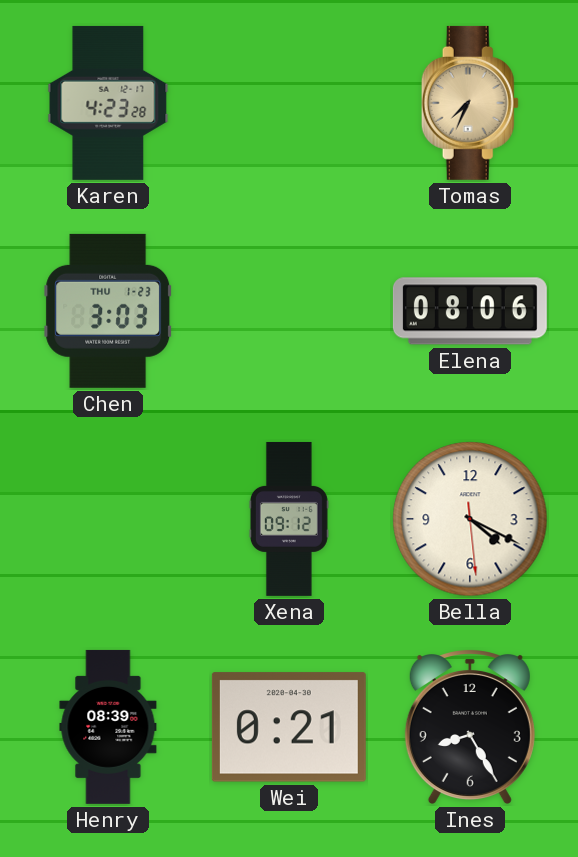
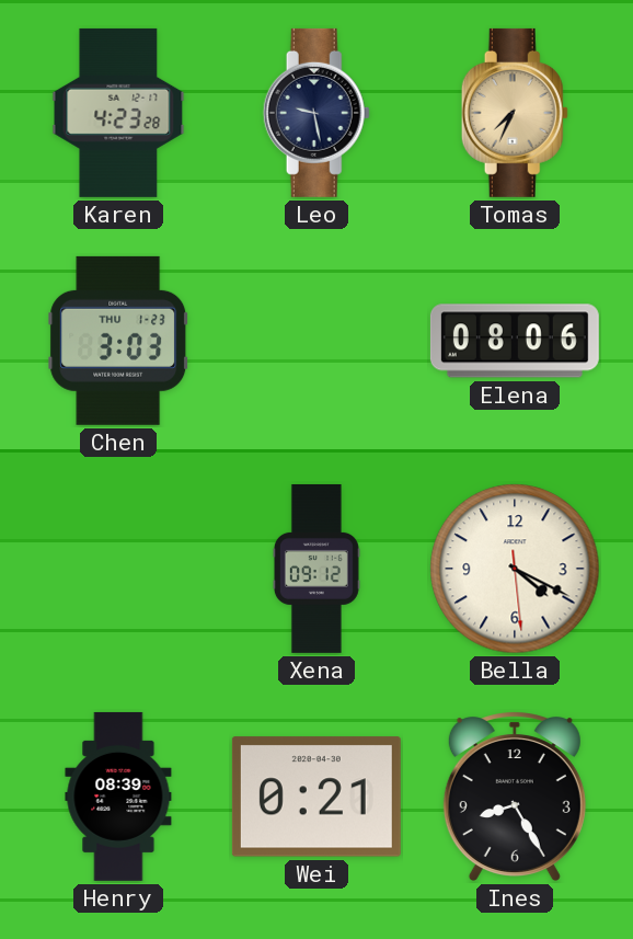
Leo: none -> 9:28
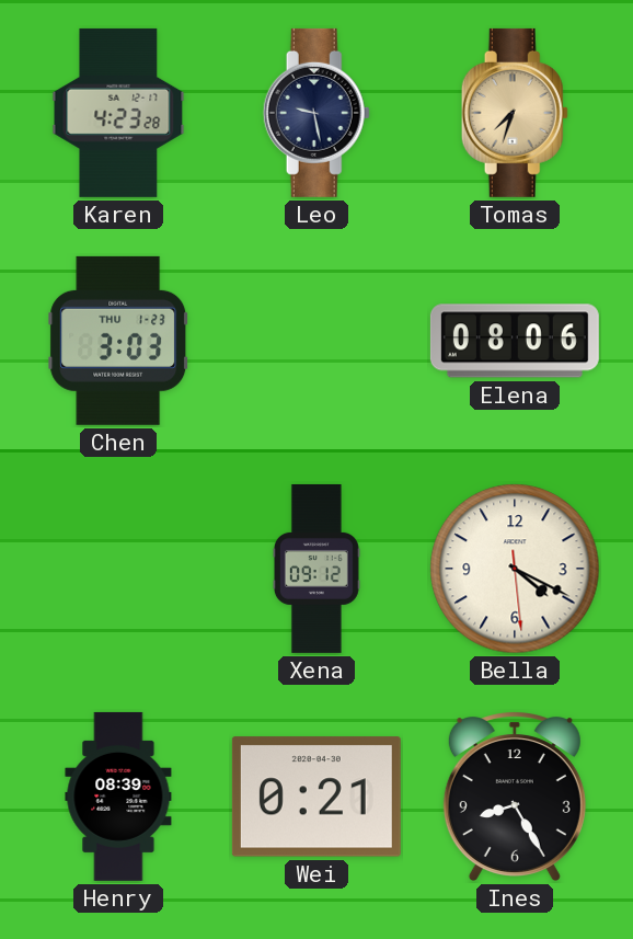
Tomas: 7:34 -> 7:33
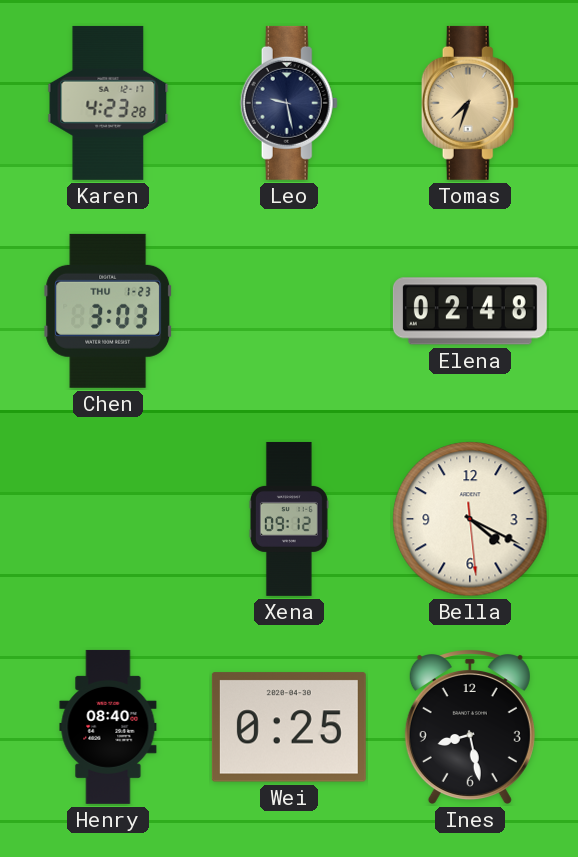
Elena: 08:06 -> 02:48
Henry: 08:39 -> 08:40
Wei: 0:21 -> 0:25
Ines: 8:25 -> 8:28
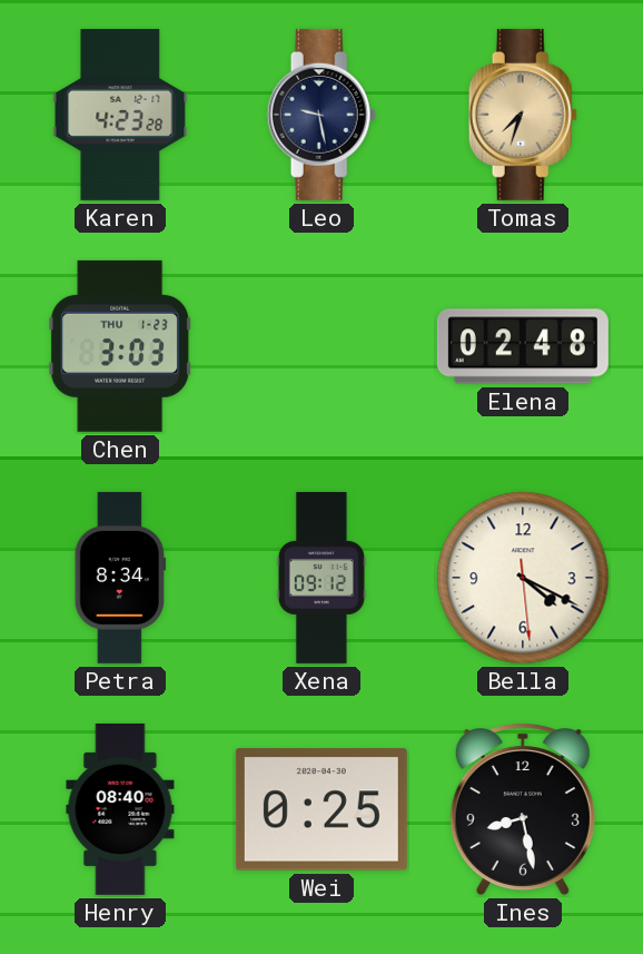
Petra: none -> 8:34
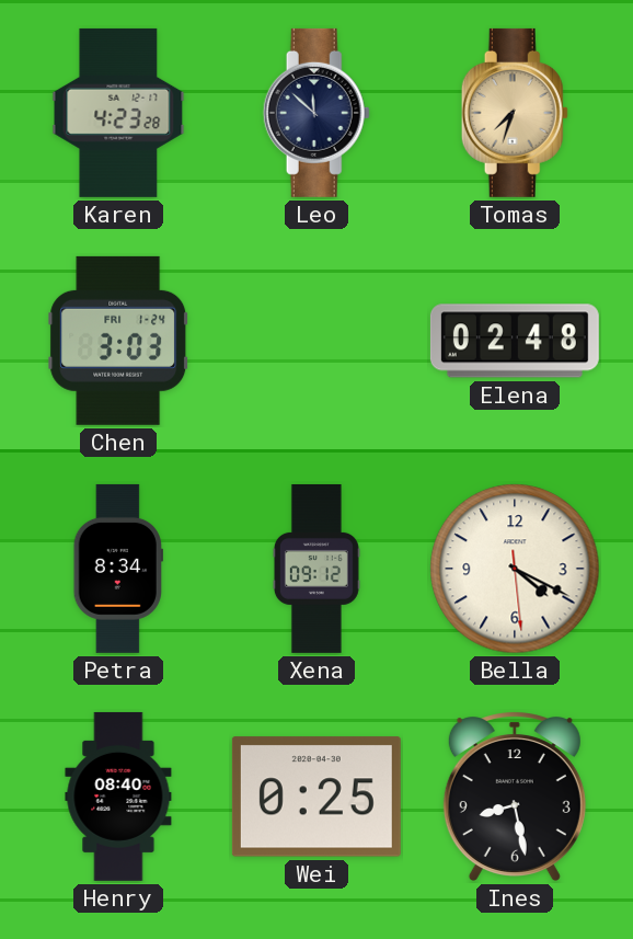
Leo: 9:28 -> 11:52
Chen date: THU 1-23 -> FRI 1-24
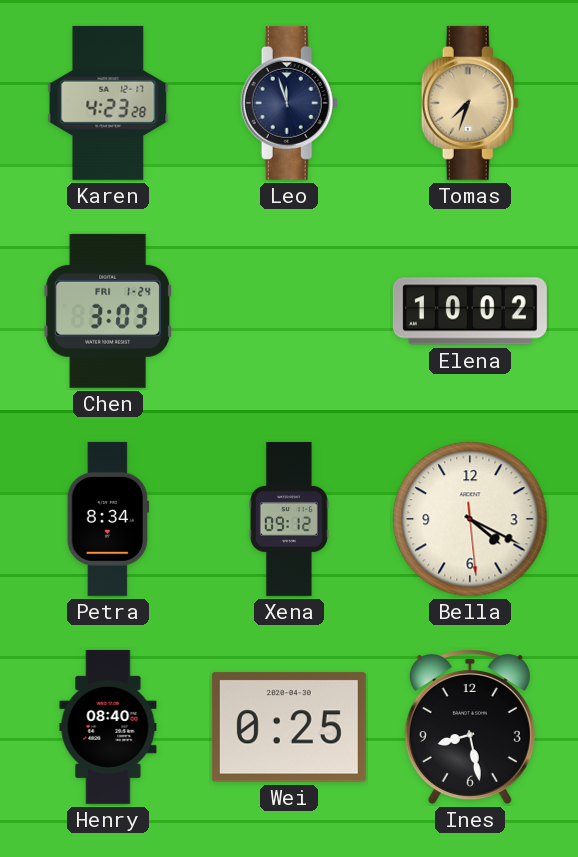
Leo: 11:52 -> 11:57
Elena: 02:48 -> 10:02
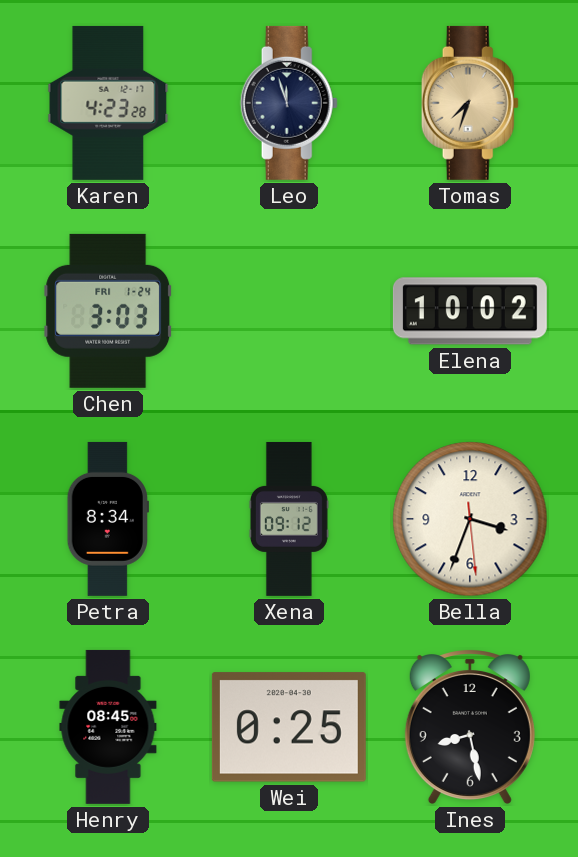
Bella: 4:19 -> 3:33
Henry: 08:40 -> 08:45
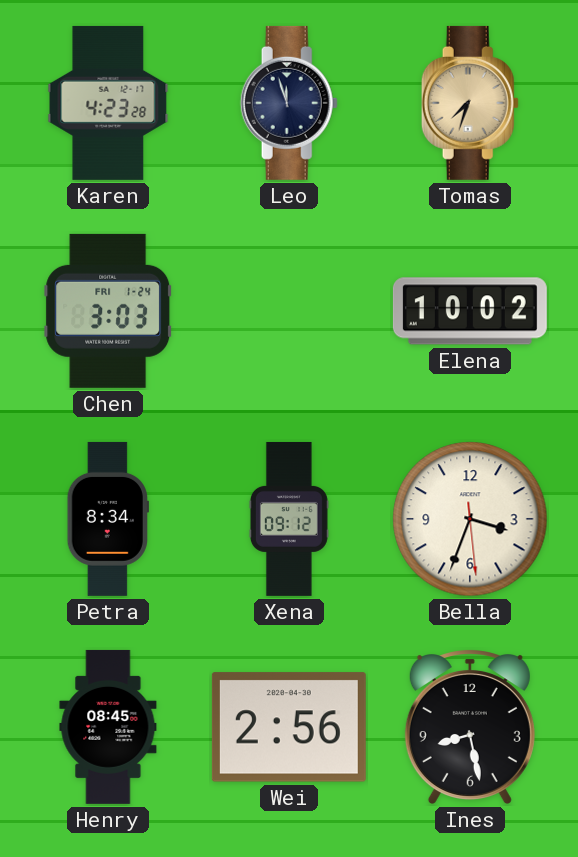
Wei: 0:25 -> 2:56
